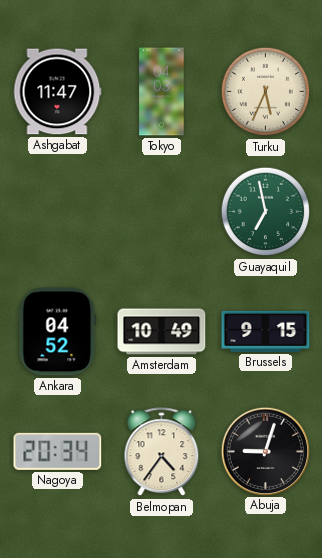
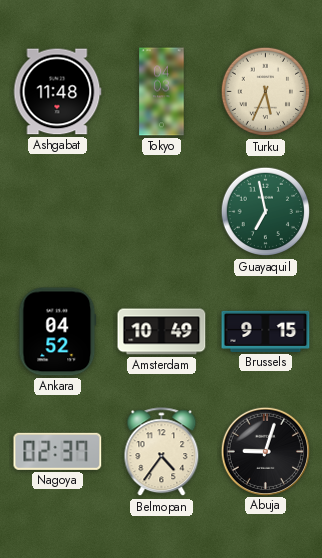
Ashgabat: 11:47 -> 11:48
Nagoya: 20:34 -> 02:37
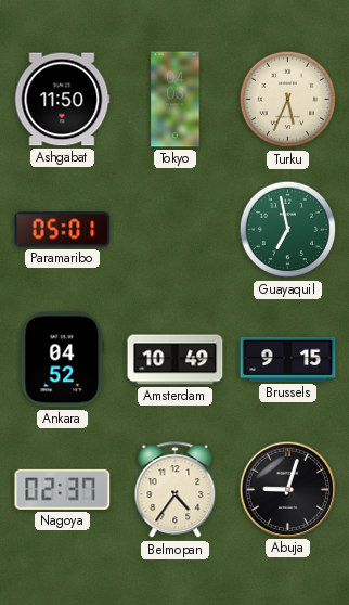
Ashgabat: 11:48 -> 11:50
Paramaribo: none -> 05:01
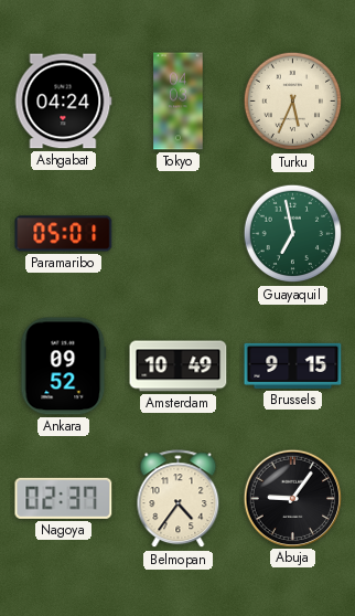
Ashgabat: 11:50 -> 04:24
Ankara: 04:52 -> 09:52
Abuja: 9:03 -> 9:06
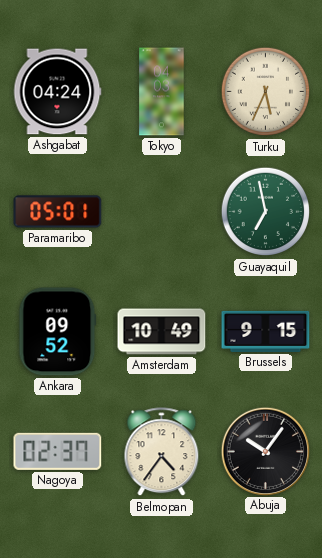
Abuja: 9:06 -> 10:06
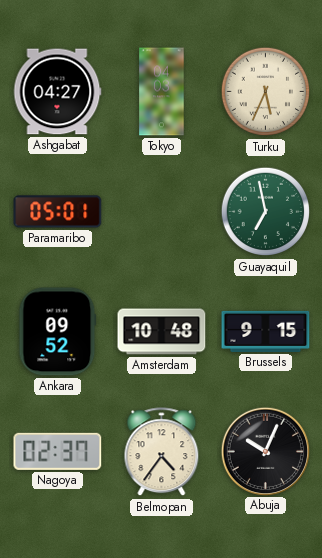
Ashgabat: 04:24 -> 04:27
Amsterdam: 10:49 -> 10:48
Abuja: 10:06 -> 10:04
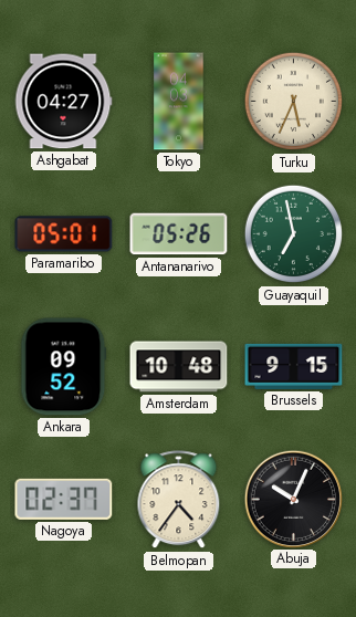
Antananarivo: none -> 05:26
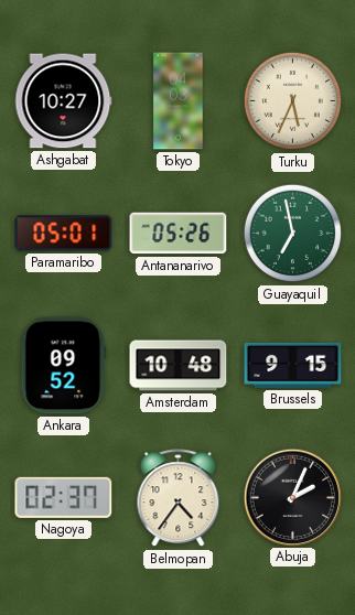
Ashgabat: 04:27 -> 10:27
Abuja: 10:04 -> 2:04
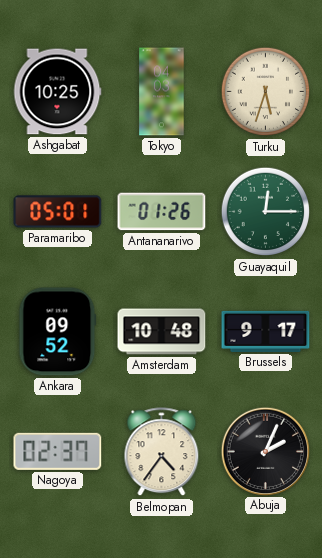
Ashgabat: 10:27 -> 10:25
Turku: 5:34 -> 5:33
Antananarivo: 05:26 -> 01:26
Guayaquil: 6:58 -> 12:15
Brussels: 9:15 -> 9:17
